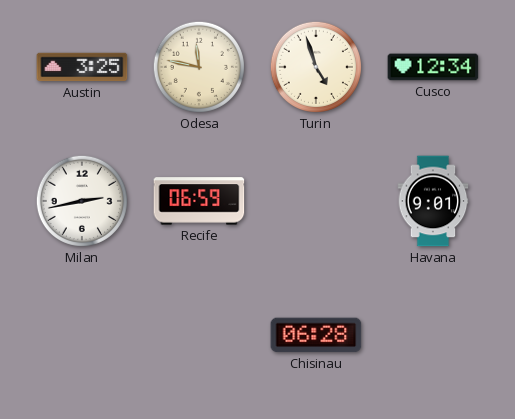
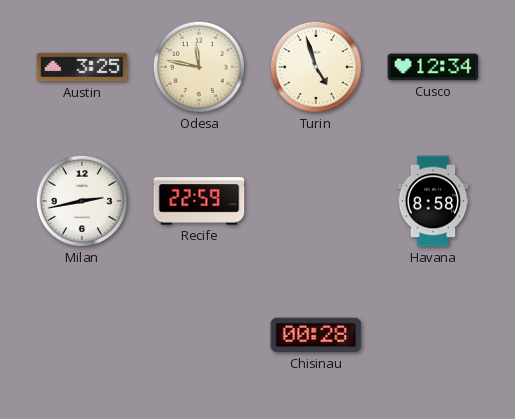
Recife: 06:59 -> 22:59
Havana: 9:01 -> 8:58
Chisinau: 06:28 -> 00:28
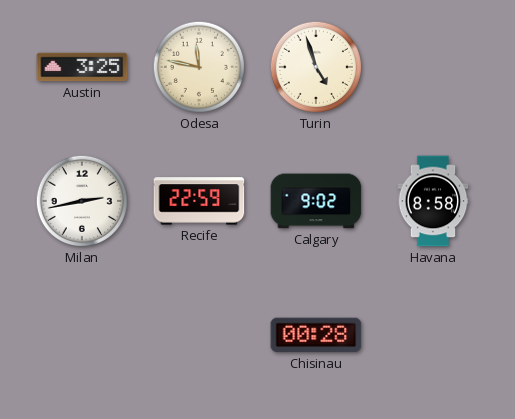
Cusco: 12:34 -> none
Calgary: none -> 9:02
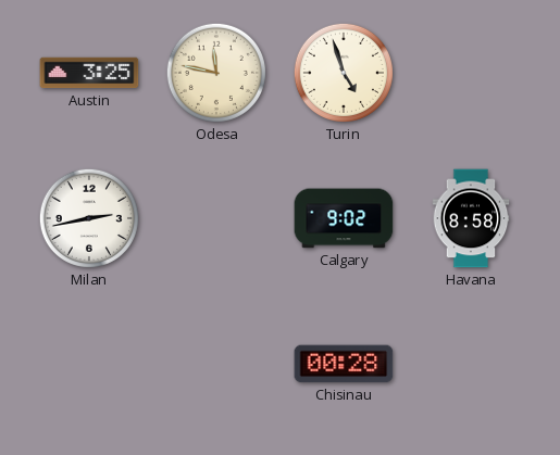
Recife: 22:59 -> none
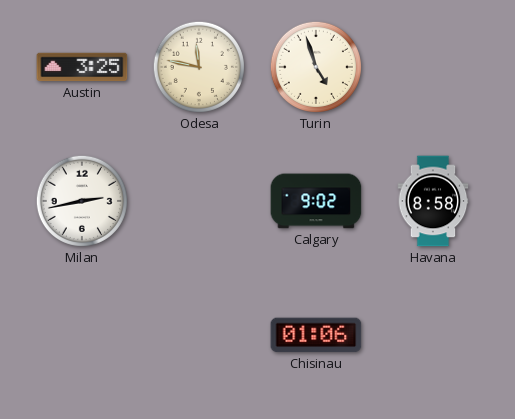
Chisinau: 00:28 -> 01:06
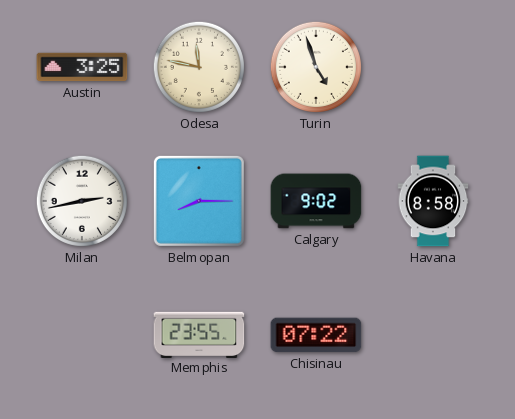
Belmopan: none -> 8:15
Memphis: none -> 23:55
Chisinau: 01:06 -> 07:22
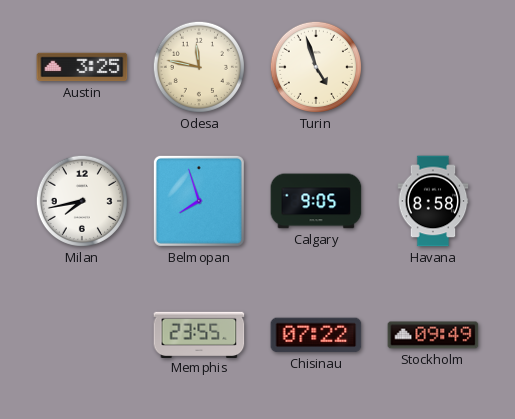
Milan: 2:43 -> 7:43
Belmopan: 8:15 -> 7:57
Calgary: 9:02 -> 9:05
Stockholm: none -> 09:49
